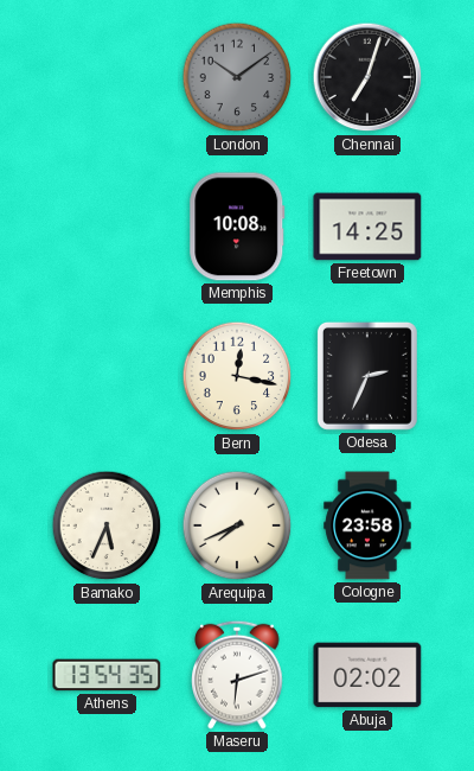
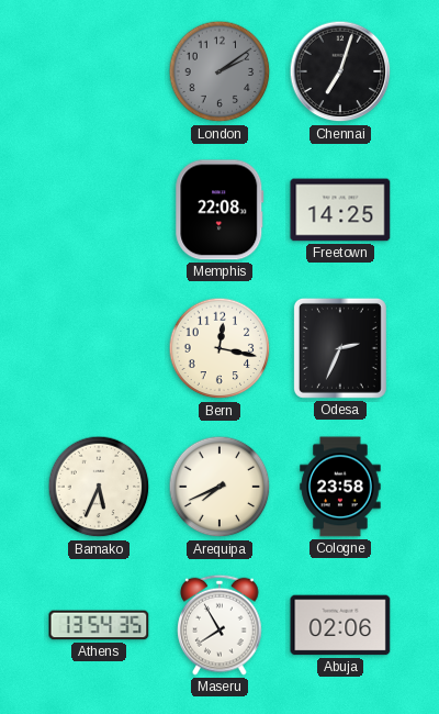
London: 10:09 -> 2:09
Memphis: 10:08 -> 22:08
Maseru: 6:12 -> 7:55
Abuja: 02:02 -> 02:06
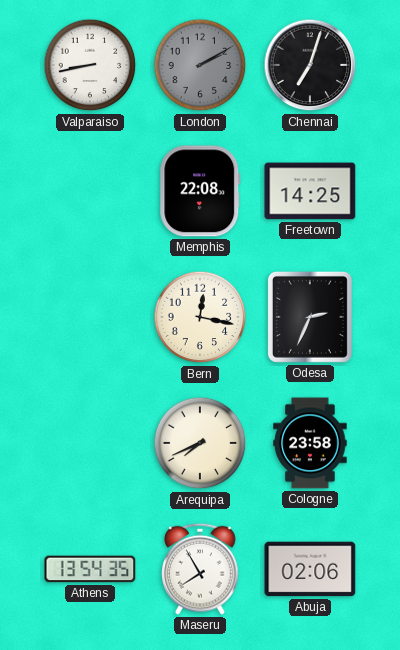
Valparaiso: none -> 8:43
London: 2:09 -> 2:10
Bamako: 5:34 -> none
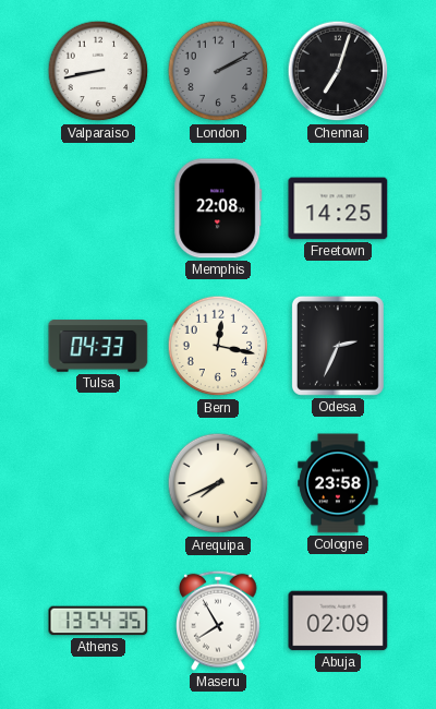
Tulsa: none -> 04:33
Abuja: 02:06 -> 02:09
